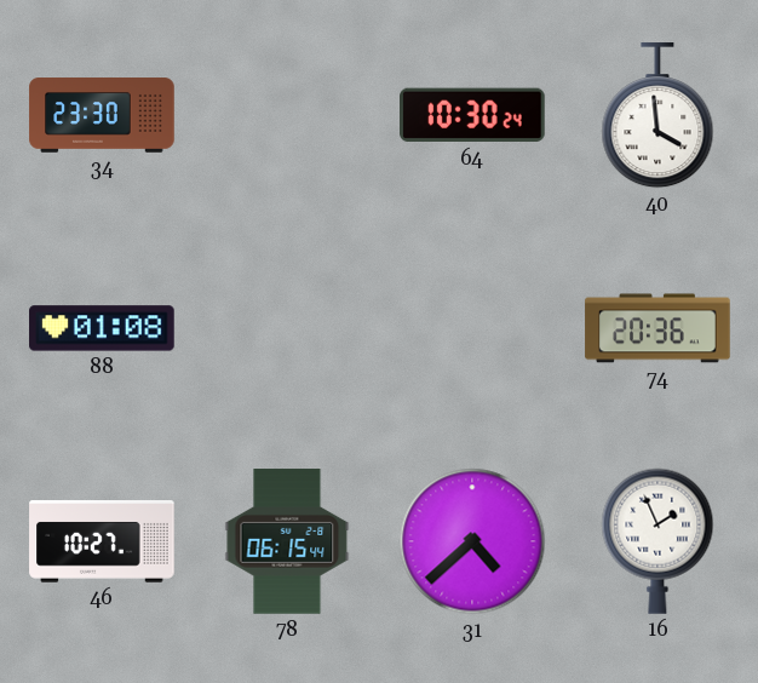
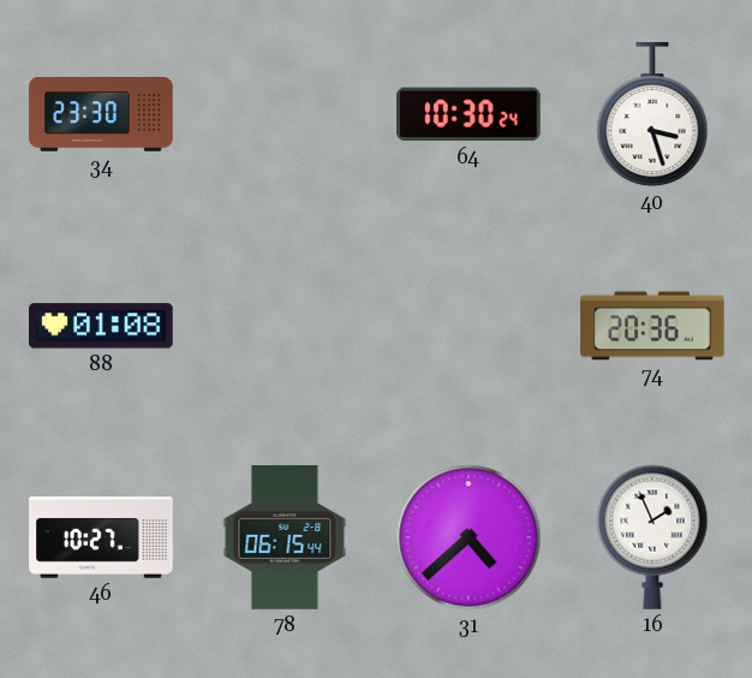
40: 3:59 -> 3:27
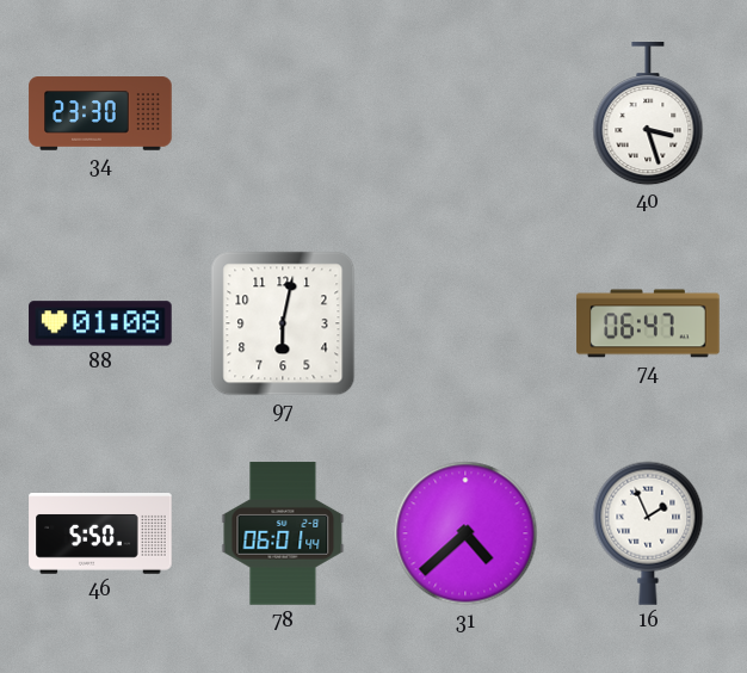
64: 10:30 -> none
97: none -> 6:02
74: 20:36 -> 06:47
46: 10:27 -> 5:50
78: 06:15 -> 06:01
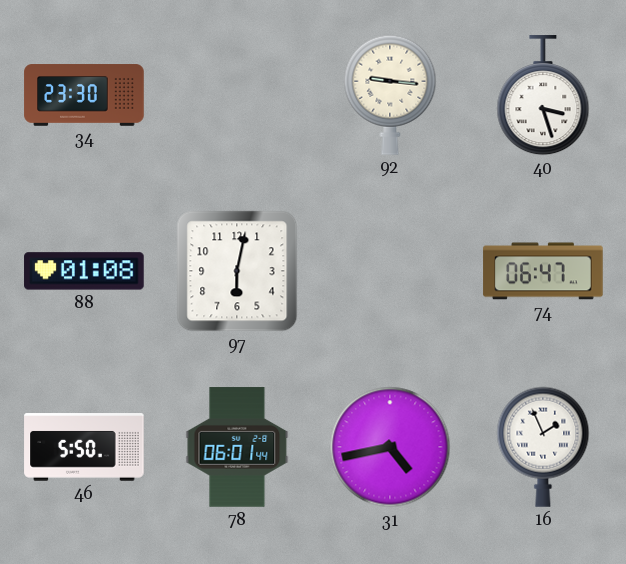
92: none -> 9:16
31: 4:38 -> 4:43
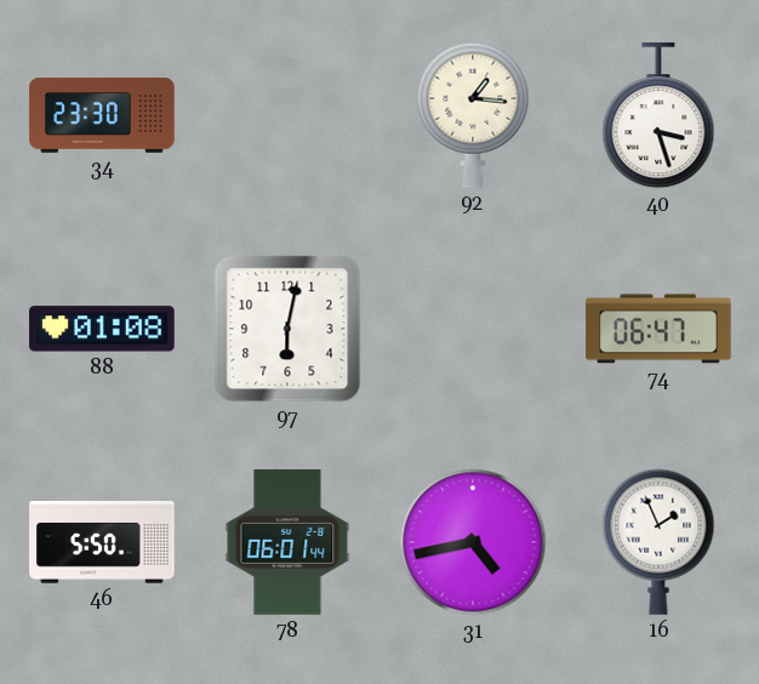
92: 9:16 -> 1:16
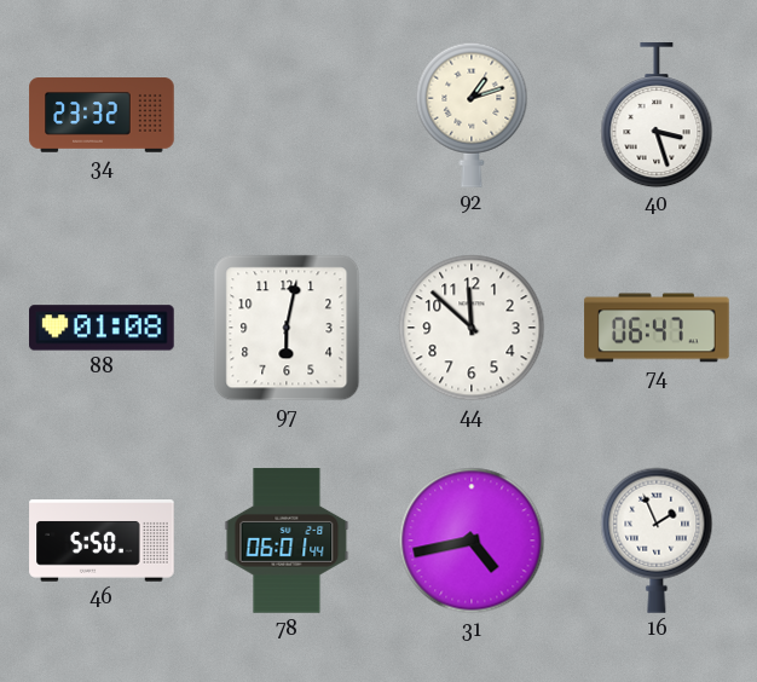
34: 23:30 -> 23:32
92: 1:16 -> 1:12
44: none -> 11:52
